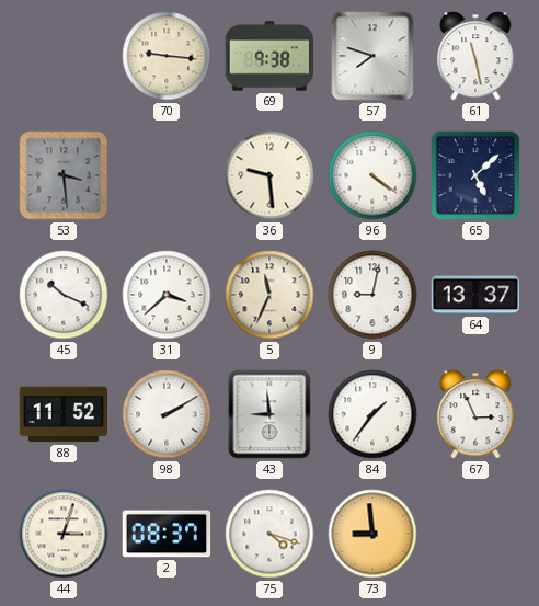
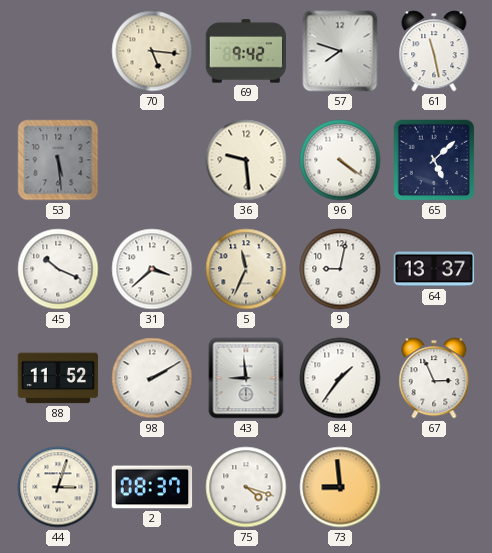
70: 9:16 -> 5:16
69: 9:38 -> 9:42
53: 3:29 -> 5:29
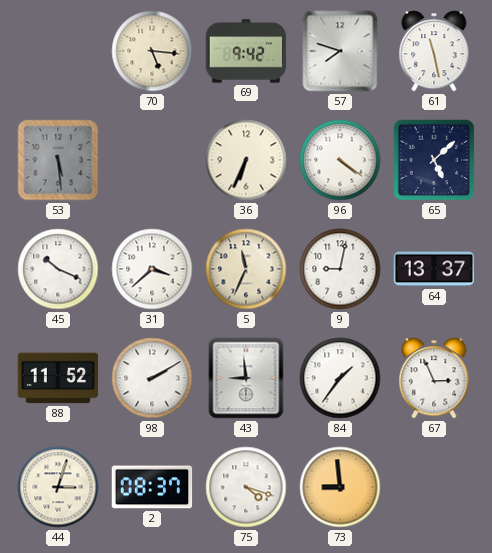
36: 9:29 -> 6:34
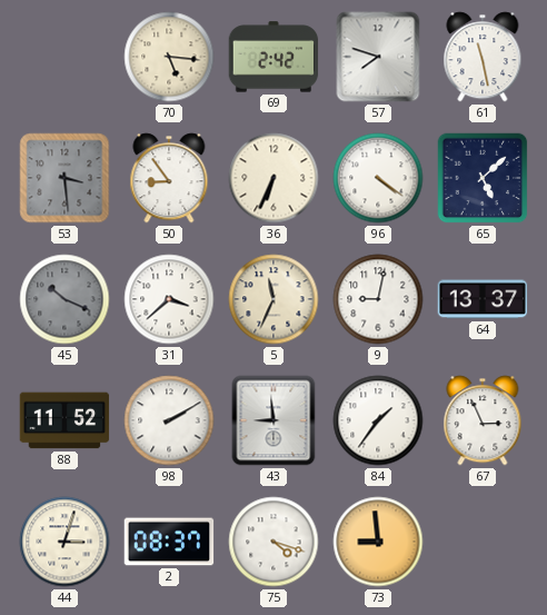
69: 9:42 -> 2:42
53: 5:29 -> 3:29
50: none -> 8:54
45 dial: white -> grey
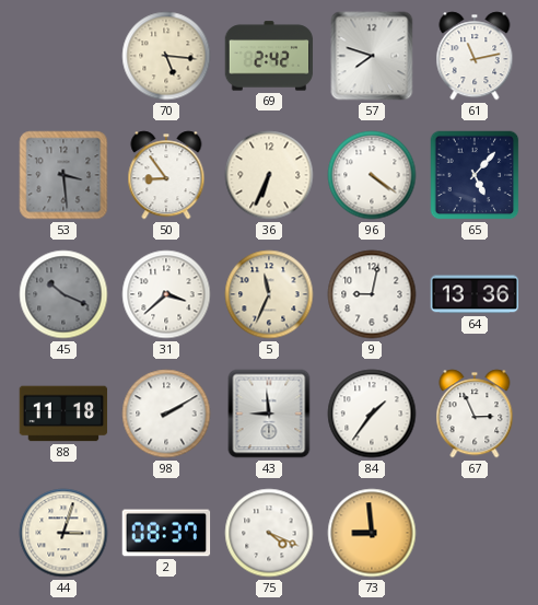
61: 11:28 -> 11:13
65: 5:08 -> 5:07
64: 13:37 -> 13:36
88: 11:52 -> 11:18
75: 4:18 -> 4:19
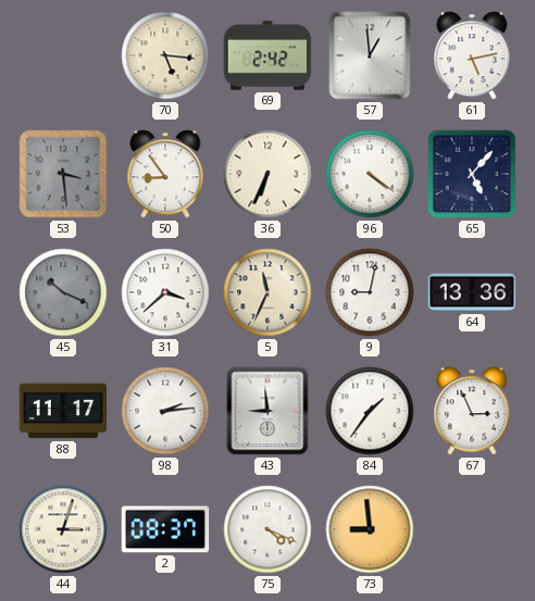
57: 7:48 -> 12:59
61: 11:13 -> 5:13
88: 11:18 -> 11:17
98: 2:10 -> 2:14
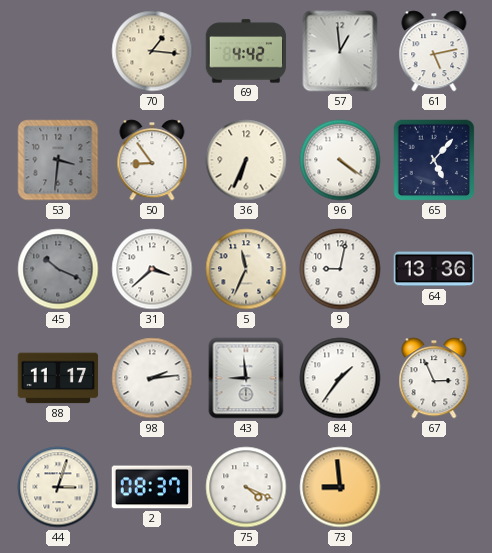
70: 5:16 -> 1:16
69: 2:42 -> 4:42
53: 3:29 -> 3:31
